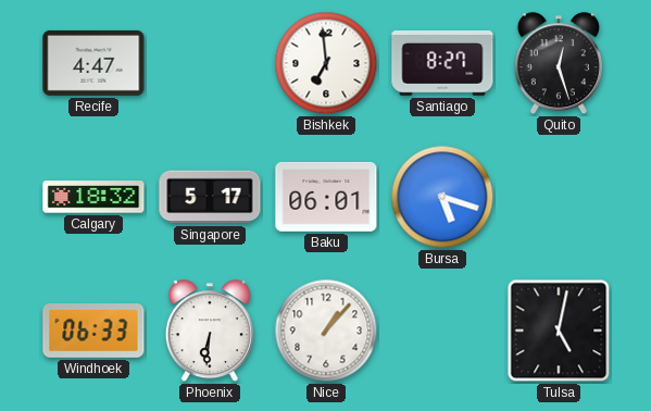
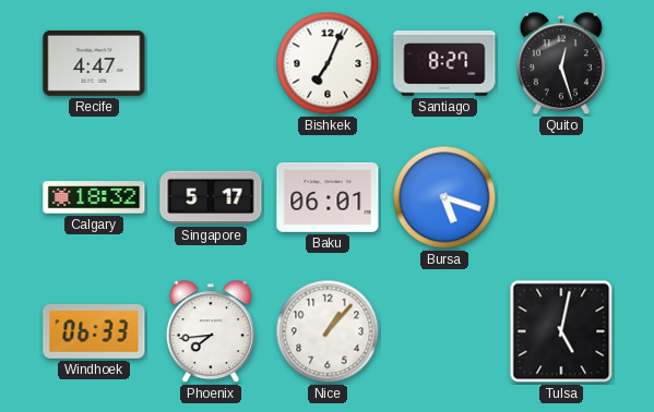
Bishkek: 6:59 -> 7:04
Phoenix: 6:31 -> 7:44
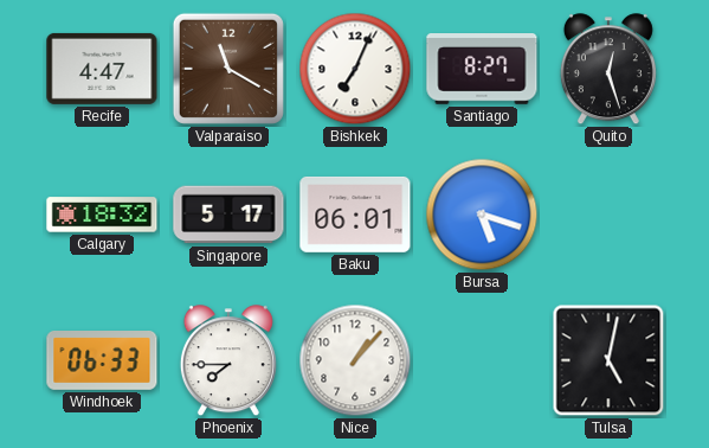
Valparaiso: none -> 11:20
Phoenix: 7:44 -> 7:45
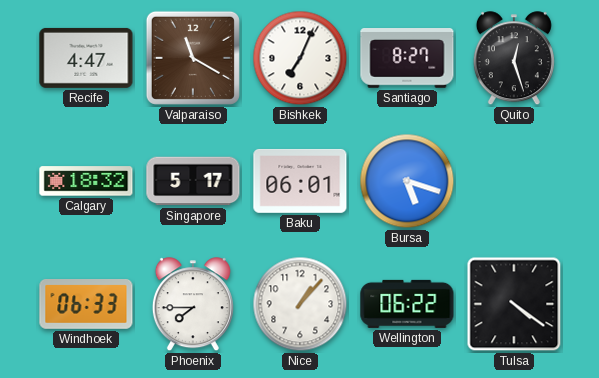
Wellington: none -> 06:22
Tulsa: 5:02 -> 4:21
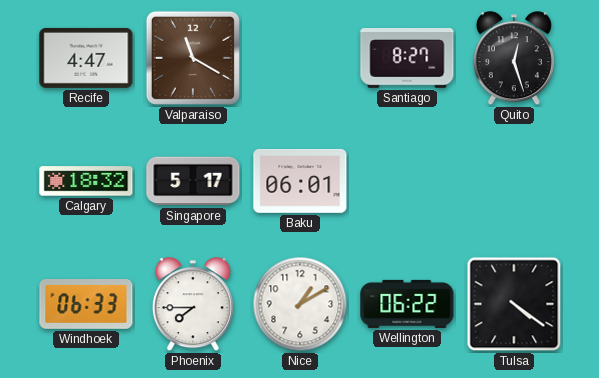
Bishkek: 7:04 -> none
Bursa: 5:18 -> none
Nice: 1:07 -> 1:10
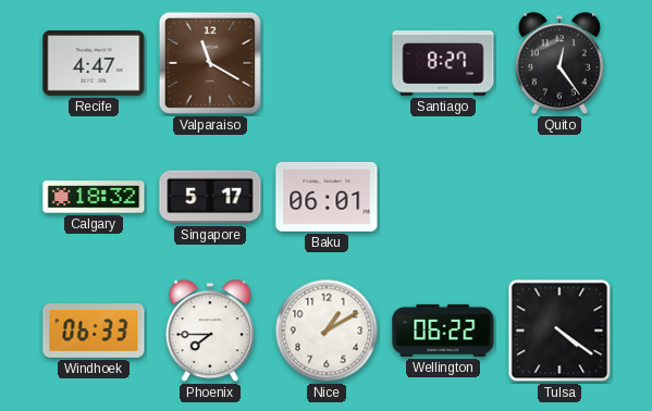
Quito: 12:27 -> 12:24
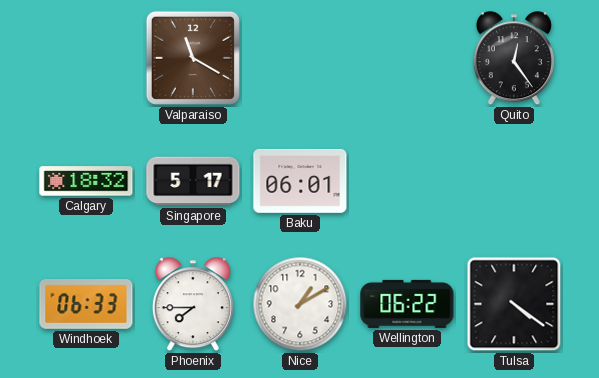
Recife: 4:47 -> none
Santiago: 8:27 -> none
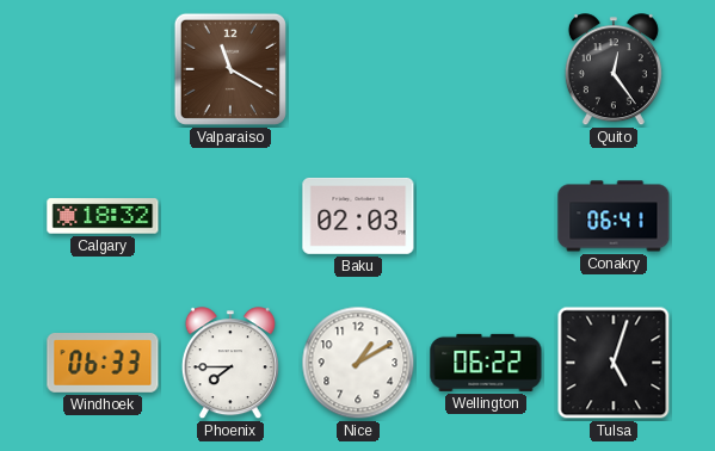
Singapore: 5:17 -> none
Baku: 06:01 -> 02:03
Conakry: none -> 06:41
Tulsa: 4:21 -> 5:03
